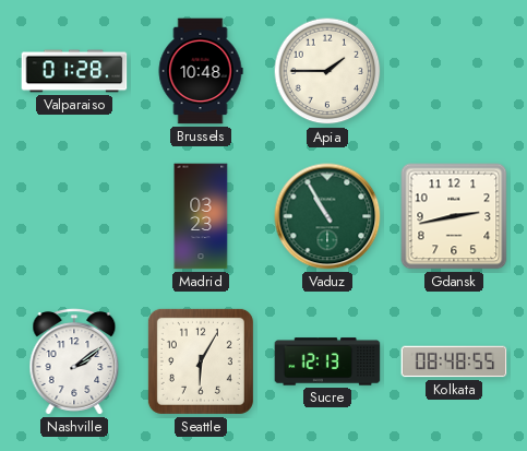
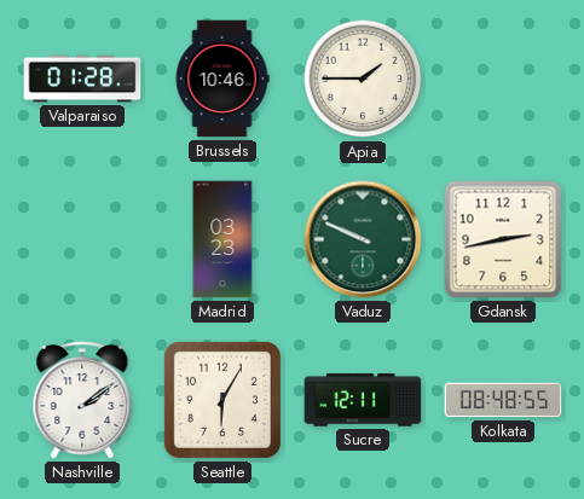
Brussels: 10:48 -> 10:46
Vaduz: 10:55 -> 9:49
Sucre: 12:13 -> 12:11
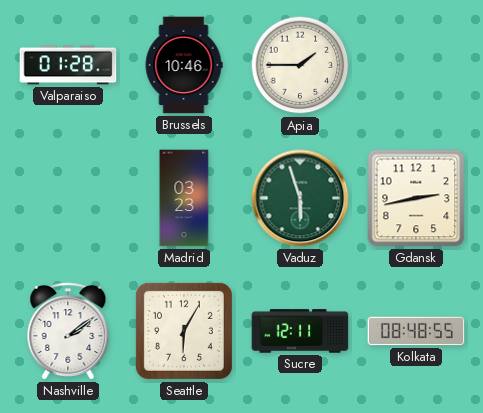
Vaduz: 9:49 -> 5:57
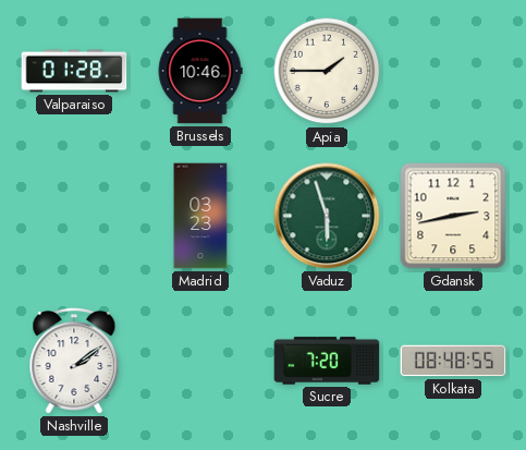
Seattle: 6:05 -> none
Sucre: 12:11 -> 7:20
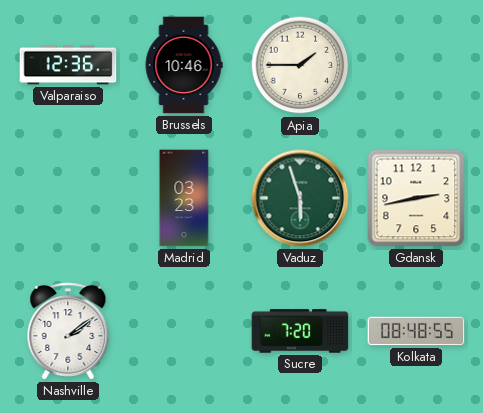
Valparaiso: 01:28 -> 12:36
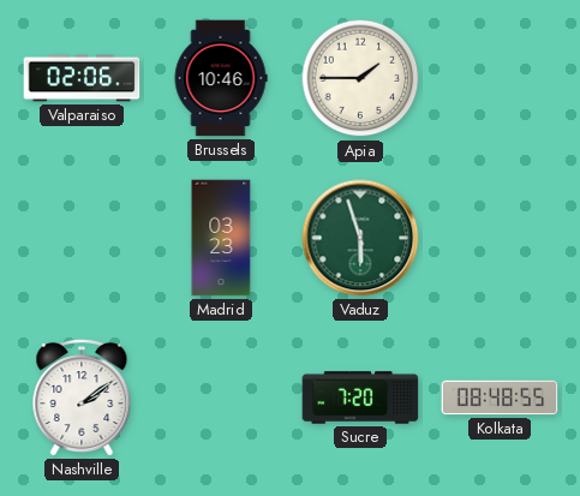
Valparaiso: 12:36 -> 02:06
Gdansk: 2:43 -> none
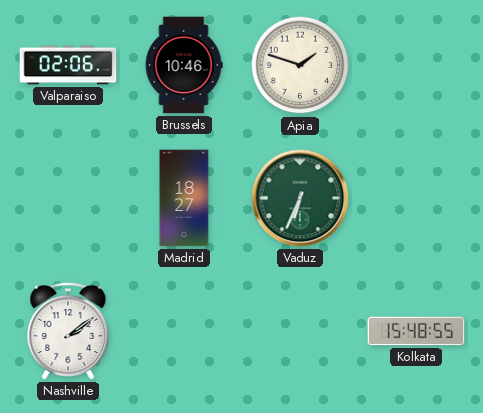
Apia: 1:45 -> 1:48
Madrid: 03:23 -> 18:27
Vaduz: 5:57 -> 6:34
Sucre: 7:20 -> none
Kolkata: 08:48 -> 15:48
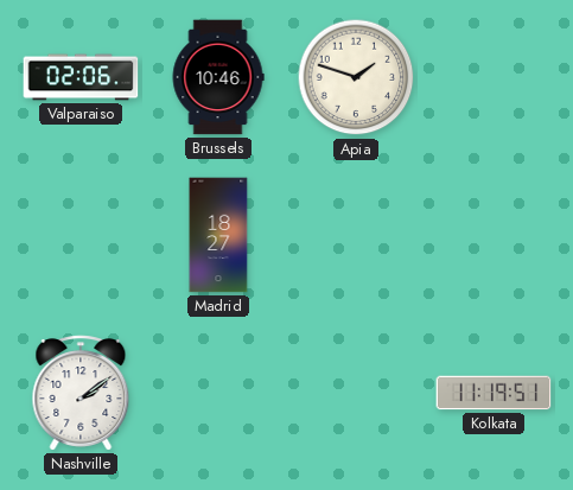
Vaduz: 6:34 -> none
Kolkata: 15:48 -> 11:19
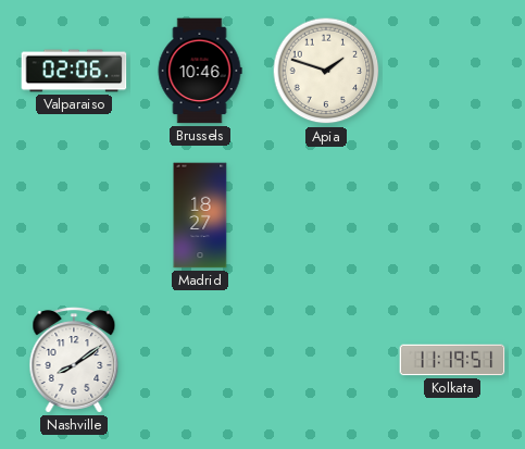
Nashville: 2:09 -> 8:09
